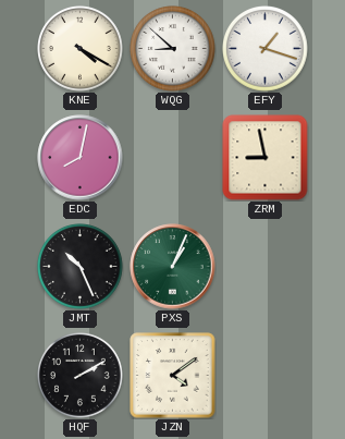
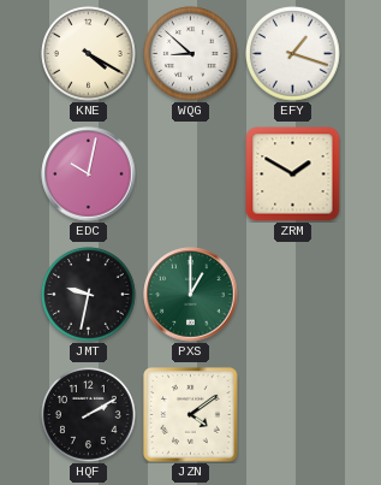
EDC: 8:02 -> 10:02
ZRM: 8:58 -> 1:50
JMT: 10:26 -> 9:32
PXS: 1:04 -> 1:00
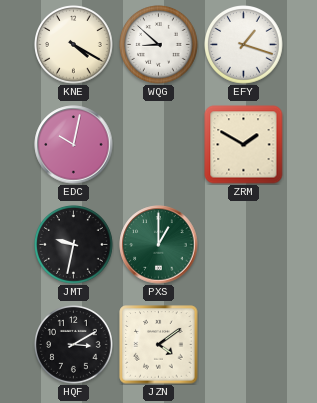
HQF: 2:10 -> 3:10
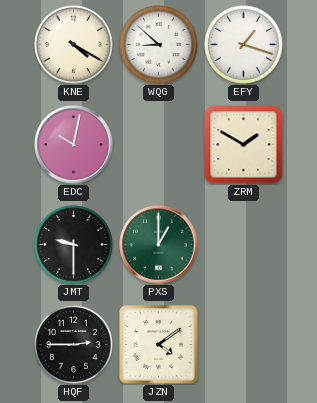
JMT: 9:32 -> 9:30
HQF: 3:10 -> 2:45
